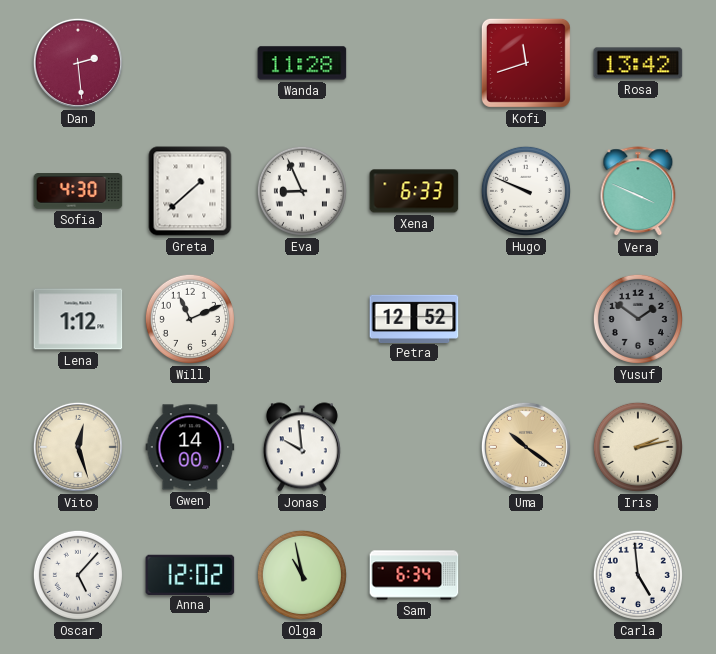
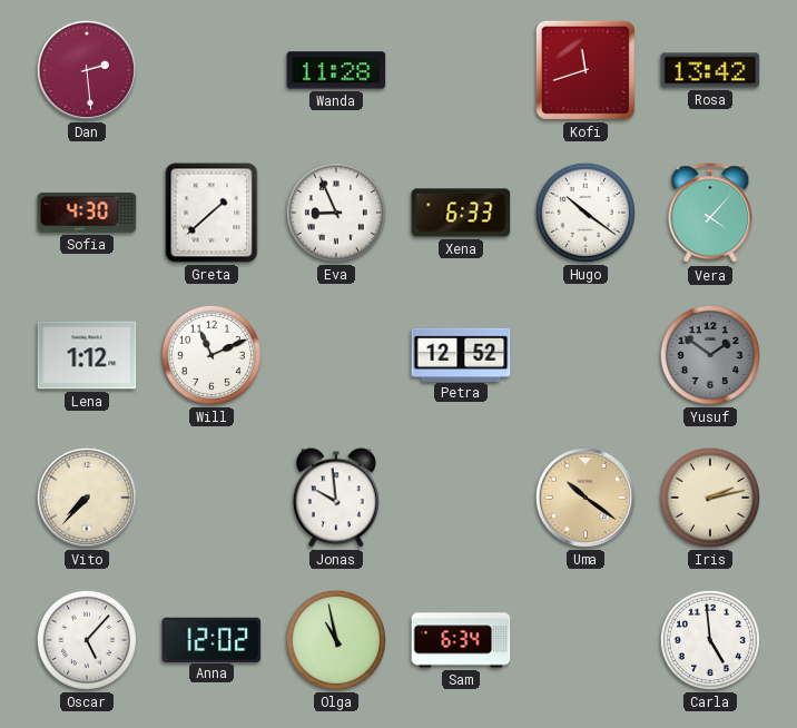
Hugo: 9:49 -> 10:21
Vera: 3:49 -> 4:07
Vito: 12:27 -> 7:37
Gwen: 14:00 -> none
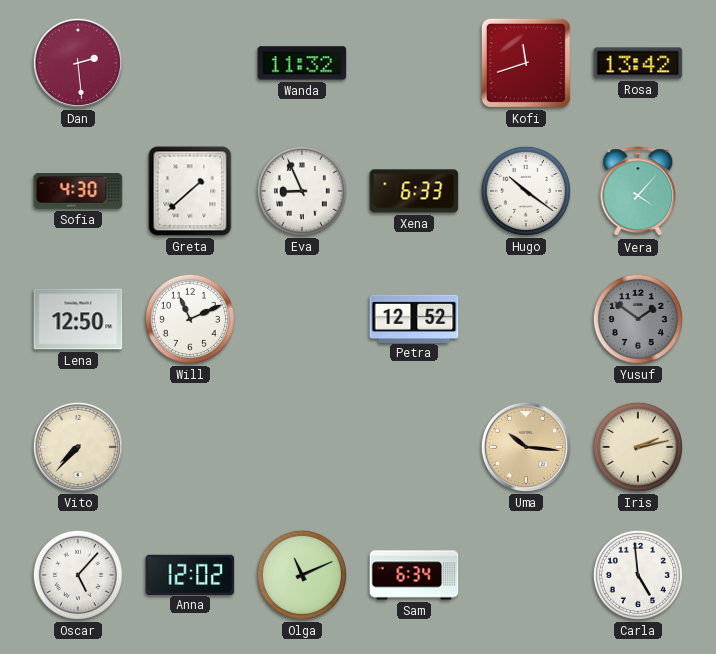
Wanda: 11:28 -> 11:32
Lena: 1:12 -> 12:50
Jonas: 9:59 -> none
Uma: 10:21 -> 10:16
Olga: 10:58 -> 11:11
